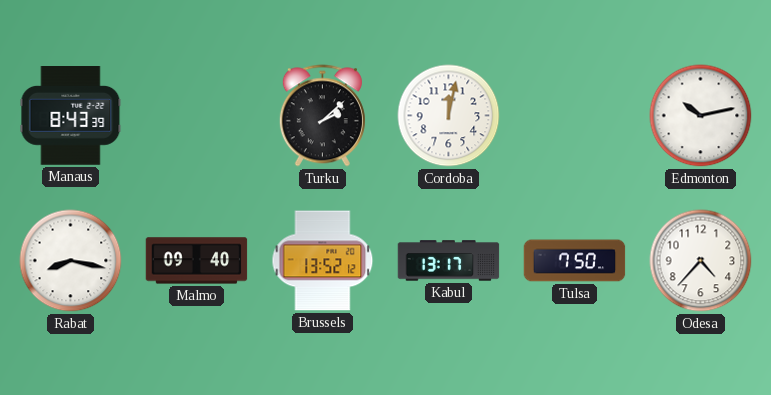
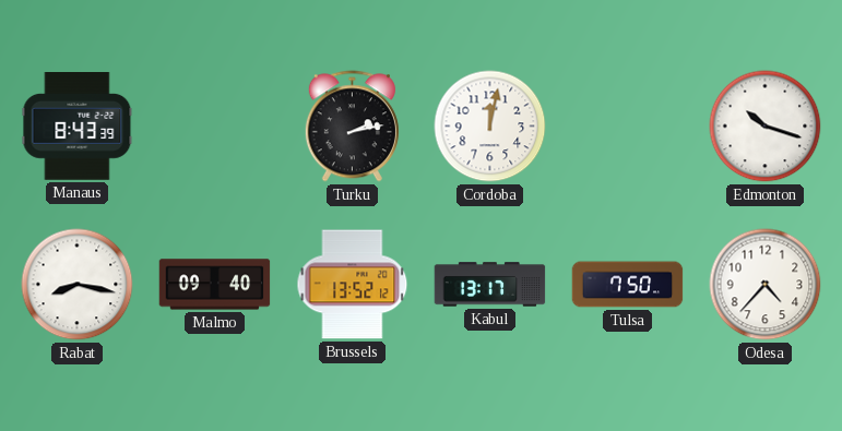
Turku: 2:08 -> 2:13
Edmonton: 10:13 -> 10:18
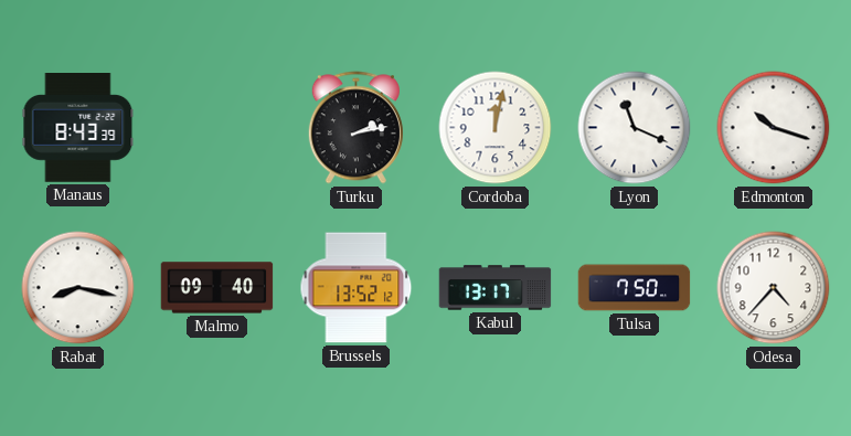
Lyon: none -> 11:19
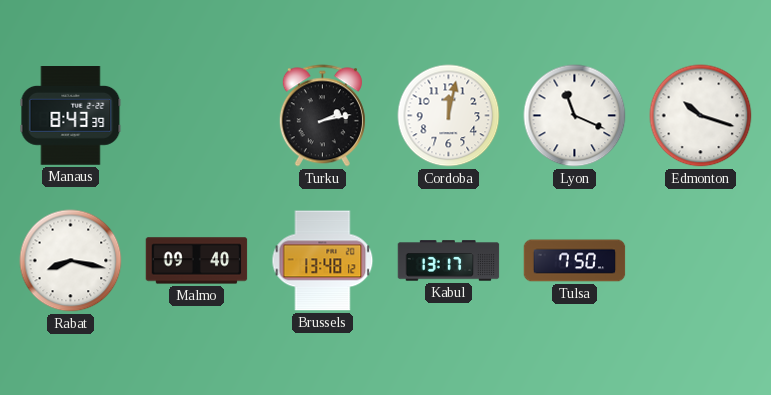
Brussels: 13:52 -> 13:48
Odesa: 4:37 -> none
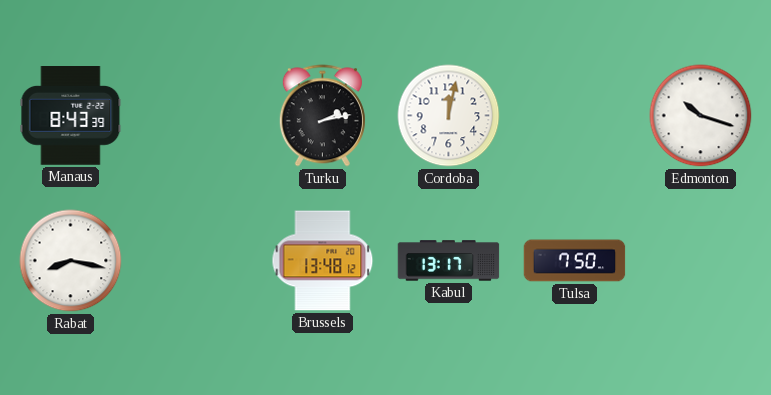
Lyon: 11:19 -> none
Malmo: 09:40 -> none
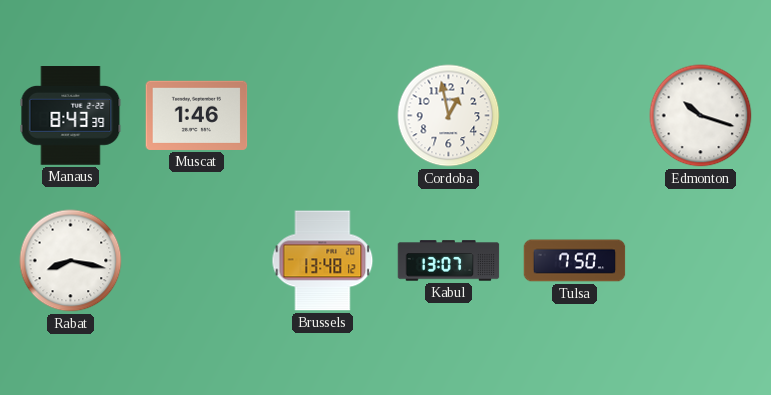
Muscat: none -> 1:46
Turku: 2:13 -> none
Cordoba: 12:02 -> 12:58
Kabul: 13:17 -> 13:07
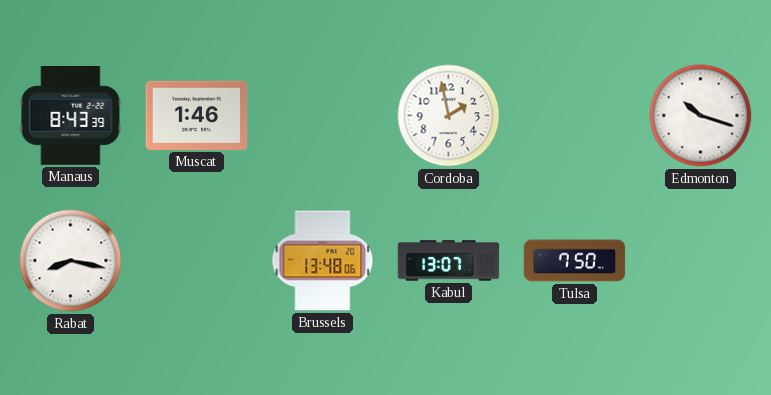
Cordoba: 12:58 -> 1:58
Brussels: 13:48:12 -> 13:48:06
